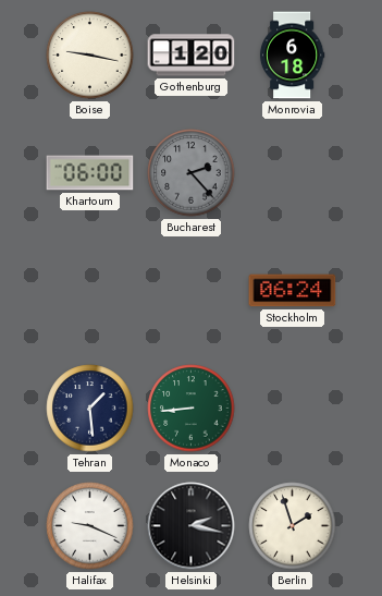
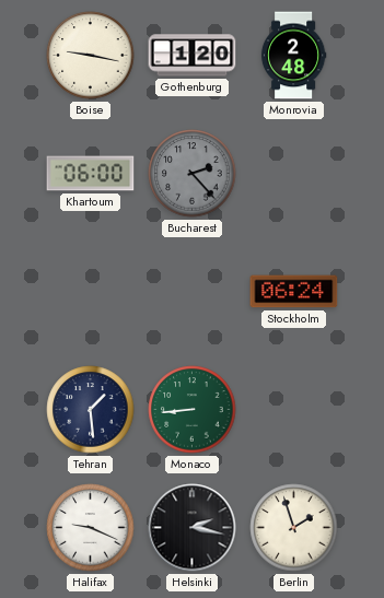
Monrovia: 6:18 -> 2:48
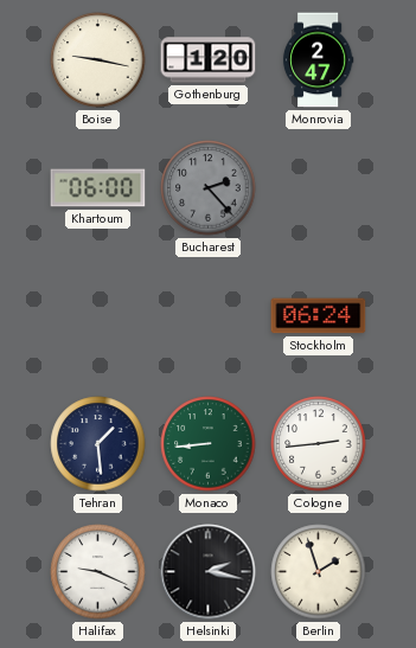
Monrovia: 2:48 -> 2:47
Cologne: none -> 2:44
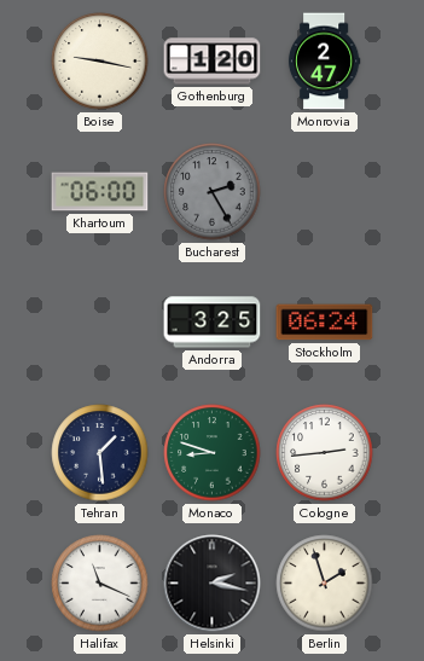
Bucharest: 2:23 -> 2:25
Andorra: none -> 3:25
Monaco: 8:44 -> 8:48
Halifax: 9:19 -> 11:19
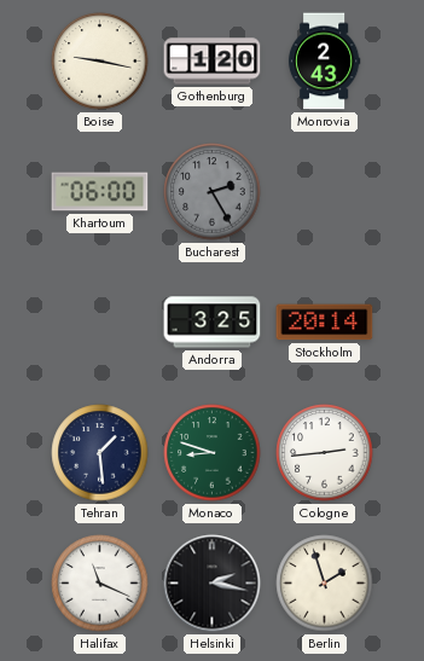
Monrovia: 2:47 -> 2:43
Stockholm: 06:24 -> 20:14
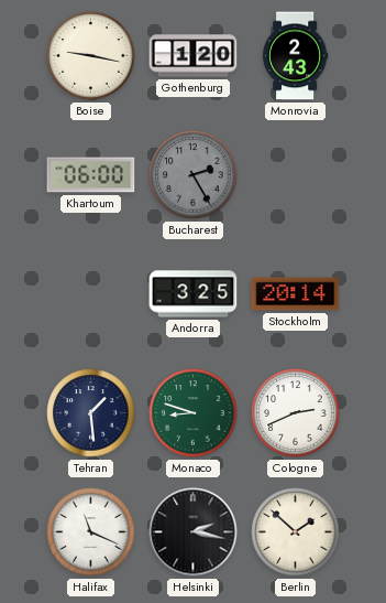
Cologne: 2:44 -> 2:41
Berlin: 1:57 -> 1:52
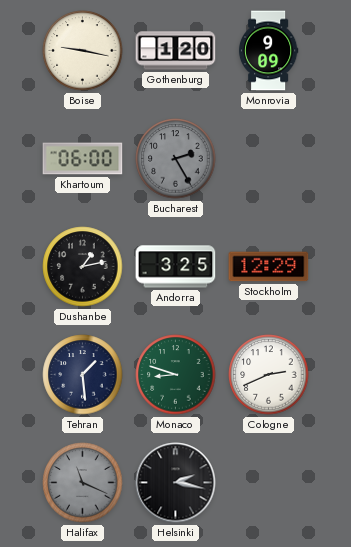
Monrovia: 2:43 -> 9:09
Dushanbe: none -> 1:13
Stockholm: 20:14 -> 12:29
Halifax dial: white -> grey
Berlin: 1:52 -> none
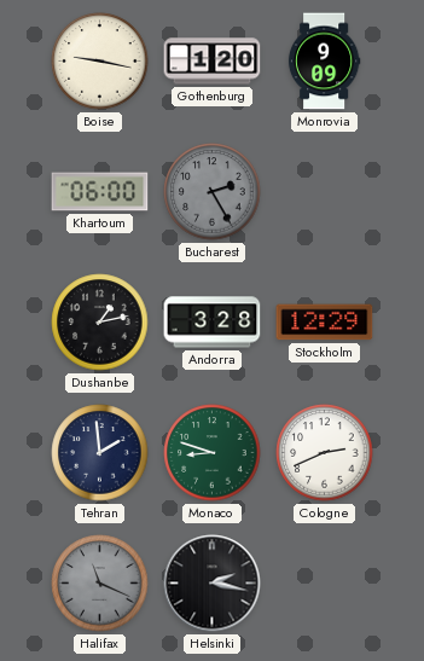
Andorra: 3:25 -> 3:28
Tehran: 1:29 -> 1:59
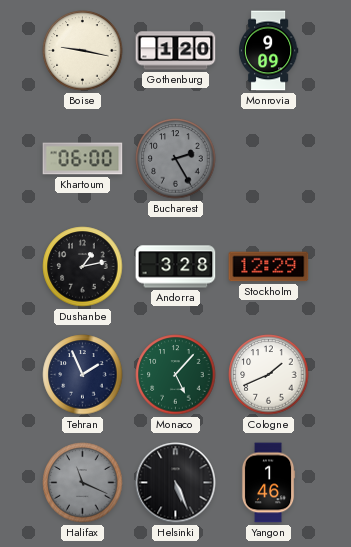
Tehran: 1:59 -> 1:56
Monaco: 8:48 -> 5:07
Cologne: 2:41 -> 1:41
Helsinki: 2:17 -> 5:26
Yangon: none -> 1:46
